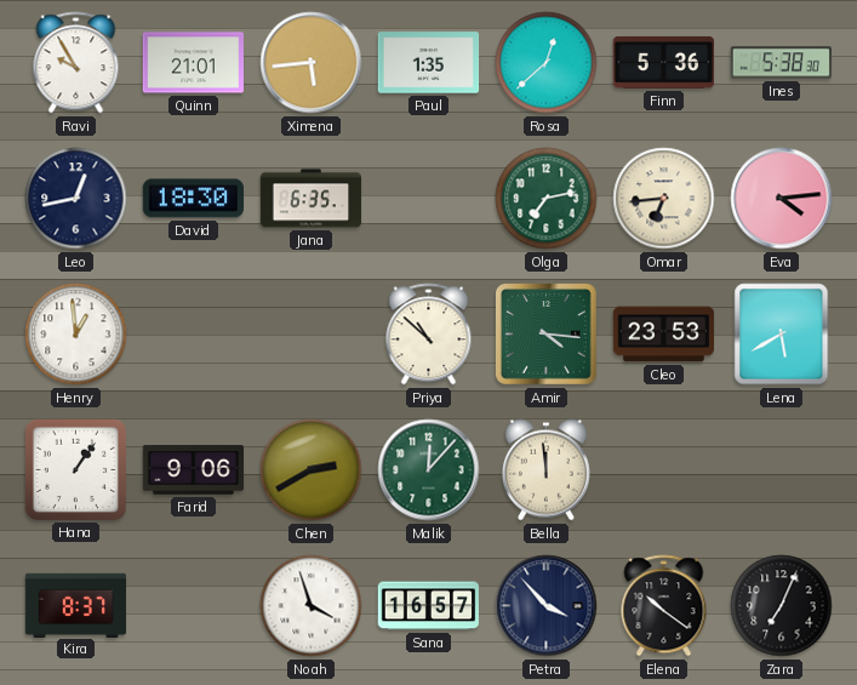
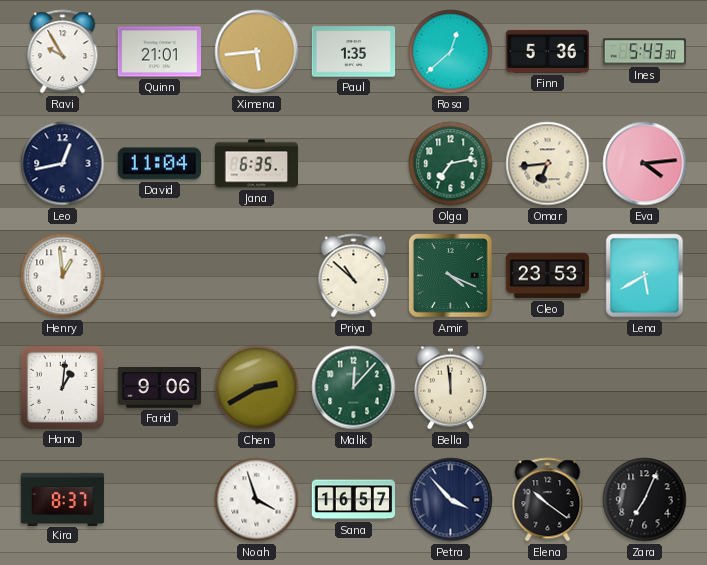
Ines: 5:38 -> 5:43
David: 18:30 -> 11:04
Amir: 4:16 -> 4:19
Hana: 1:06 -> 1:01
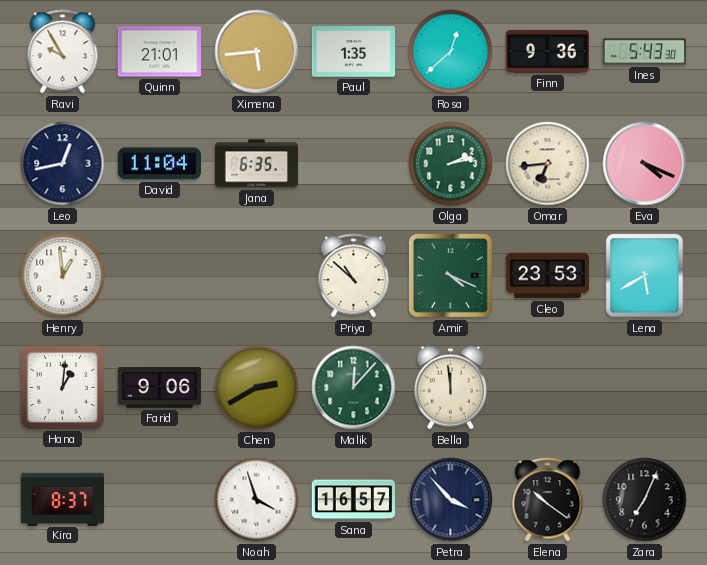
Finn: 5:36 -> 9:36
Olga: 7:13 -> 2:13
Eva: 4:14 -> 4:19
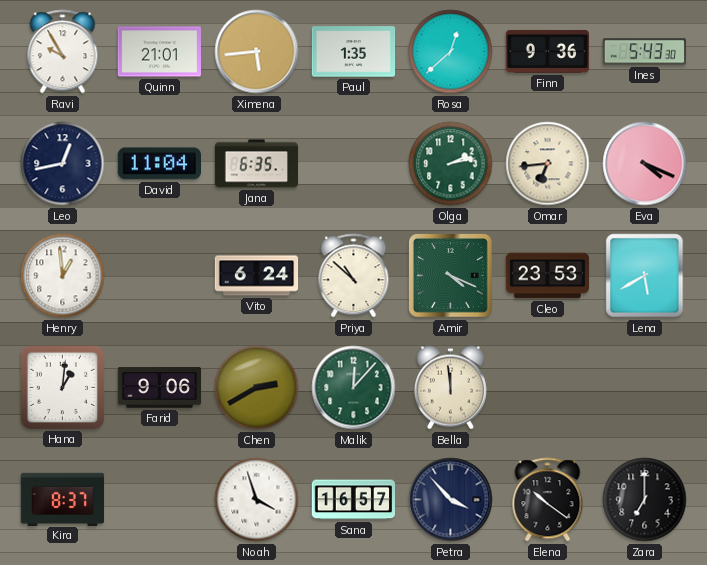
Vito: none -> 6:24
Zara: 7:04 -> 7:00
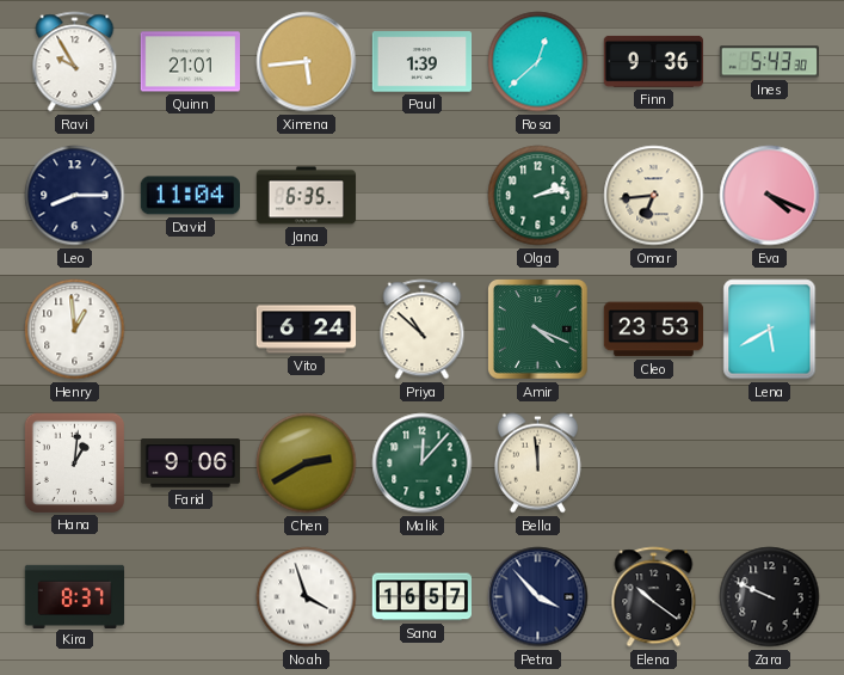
Paul: 1:35 -> 1:39
Leo: 12:43 -> 8:15
Zara: 7:00 -> 9:49
